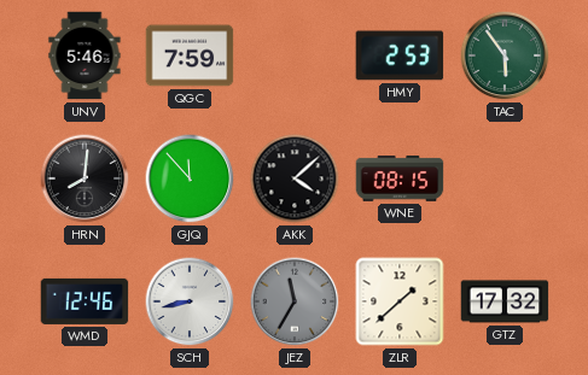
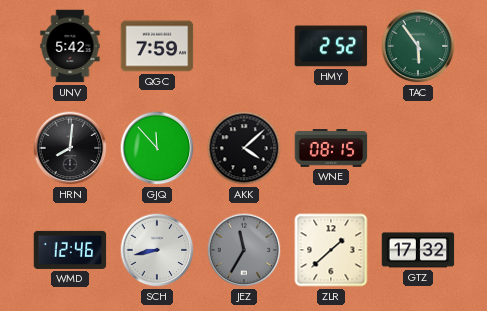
UNV: 5:46 -> 5:42
HMY: 2:53 -> 2:52
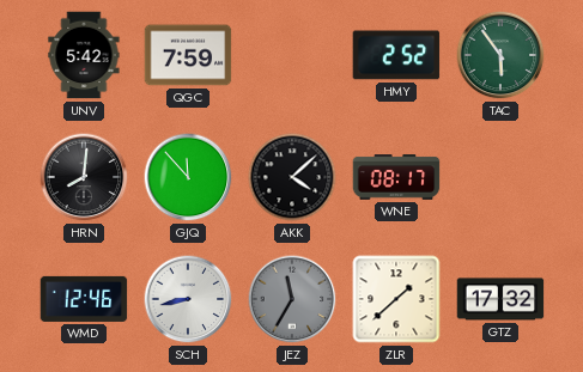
WNE: 08:15 -> 08:17
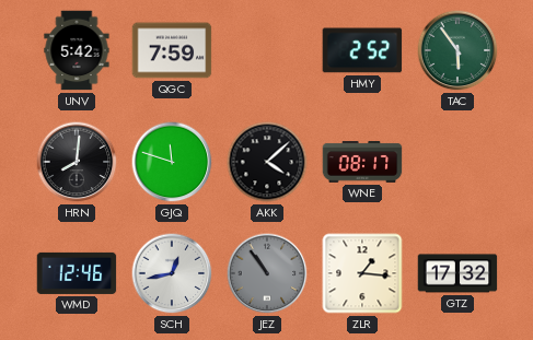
GJQ: 11:53 -> 11:48
SCH: 8:43 -> 12:43
JEZ: 11:35 -> 10:54
ZLR: 1:38 -> 1:16
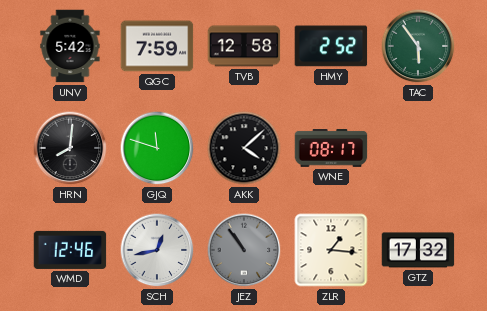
TVB: none -> 12:58
